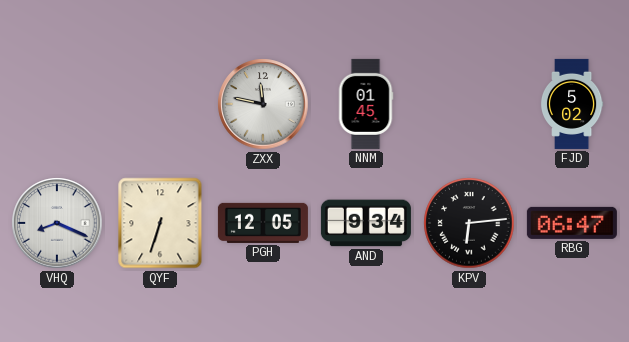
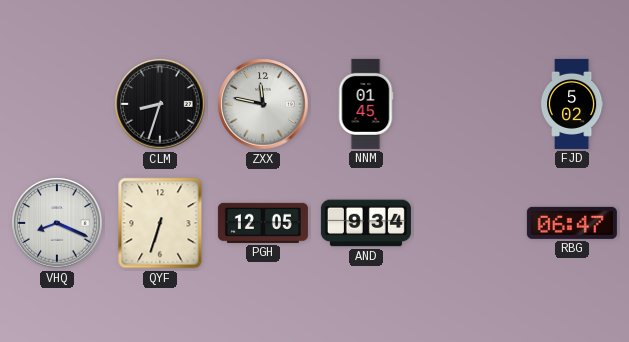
CLM: none -> 8:33
KPV: 6:14 -> none
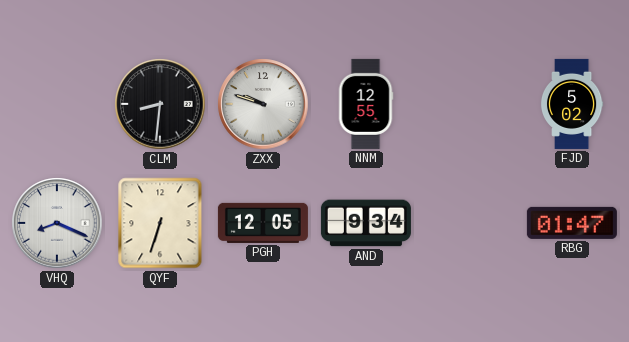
CLM: 8:33 -> 8:31
ZXX: 11:47 -> 9:48
NNM: 01:45 -> 12:55
RBG: 06:47 -> 01:47
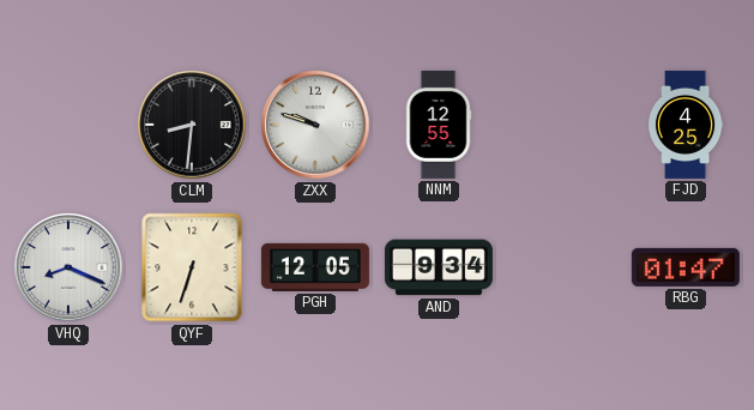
FJD: 5:02 -> 4:25
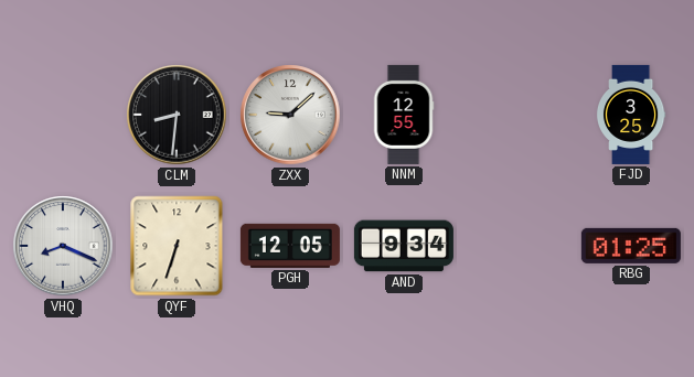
ZXX: 9:48 -> 9:08
FJD: 4:25 -> 3:25
RBG: 01:47 -> 01:25
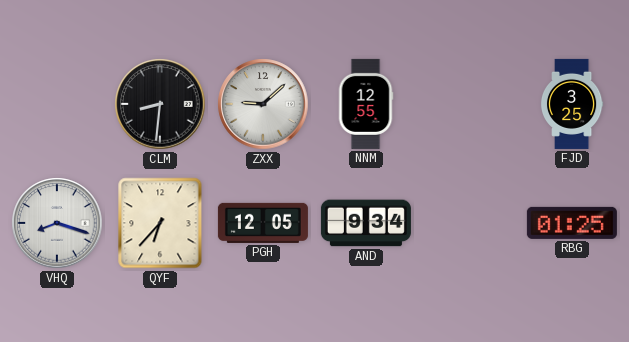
VHQ: 8:19 -> 8:18
QYF: 6:33 -> 6:37
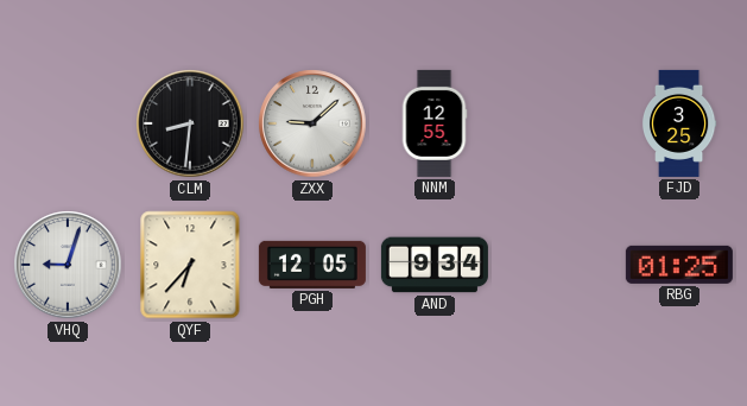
VHQ: 8:18 -> 9:03
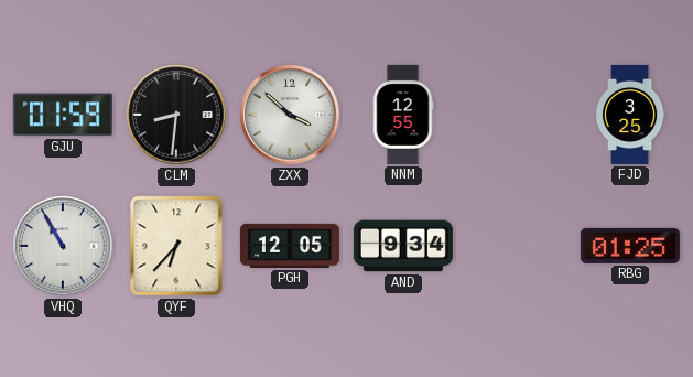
GJU: none -> 01:59
ZXX: 9:08 -> 3:52
VHQ: 9:03 -> 10:55
